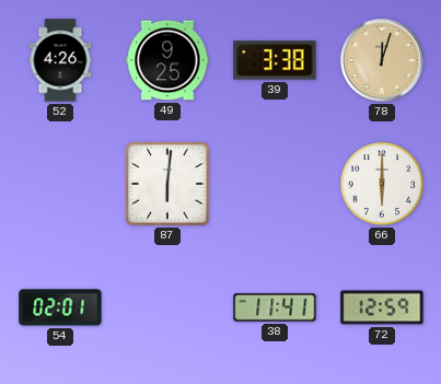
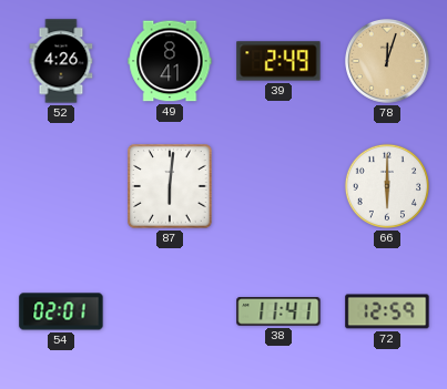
49: 9:25 -> 8:41
39: 3:38 -> 2:49
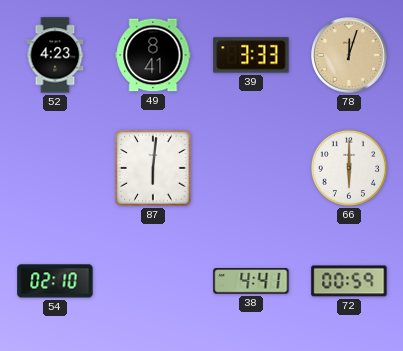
52: 4:26 -> 4:23
39: 2:49 -> 3:33
54: 02:01 -> 02:10
38: 11:41 -> 4:41
72: 12:59 -> 00:59
